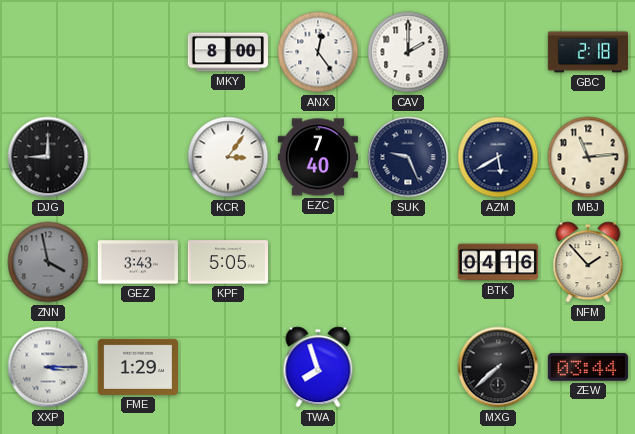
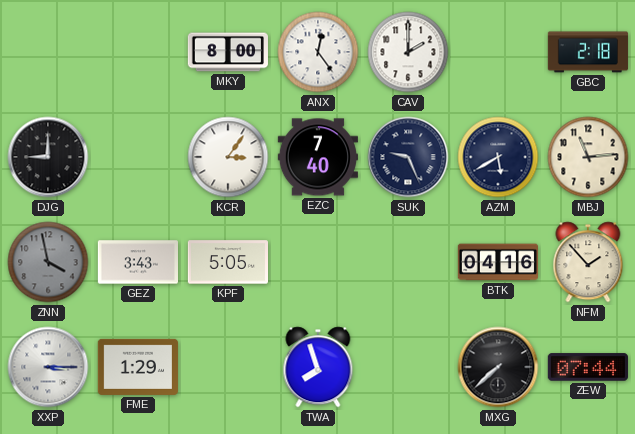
ZEW: 03:44 -> 07:44
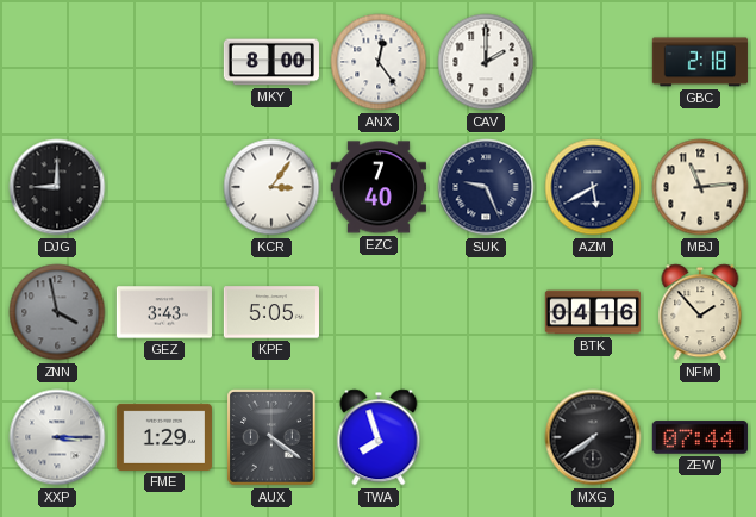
AUX: none -> 4:21
MXG: 7:38 -> 7:39
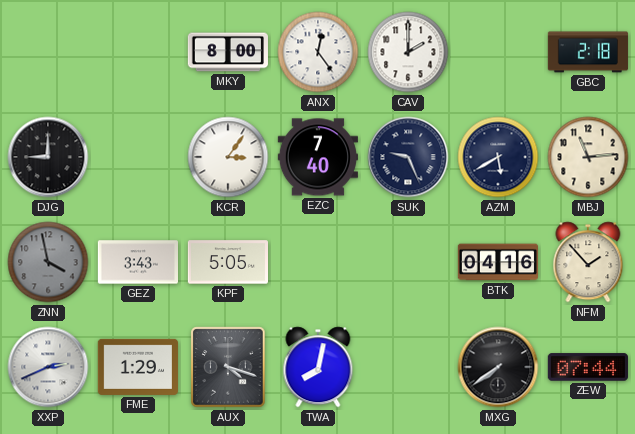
XXP: 3:15 -> 2:41
AUX: 4:21 -> 4:18
TWA: 7:57 -> 8:02
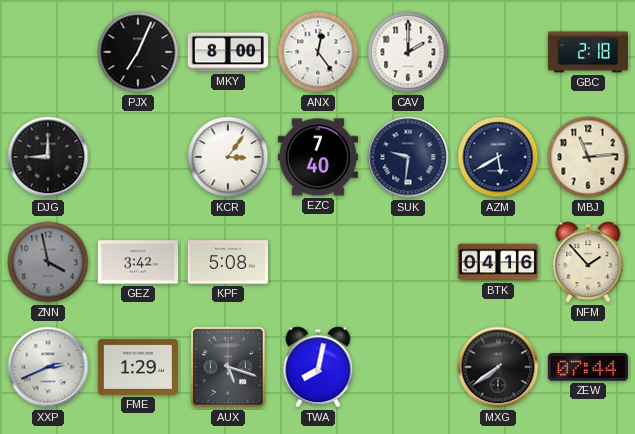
PJX: none -> 7:04
SUK: 9:26 -> 9:31
GEZ: 3:43 -> 3:42
KPF: 5:05 -> 5:08
AUX: 4:18 -> 5:18
